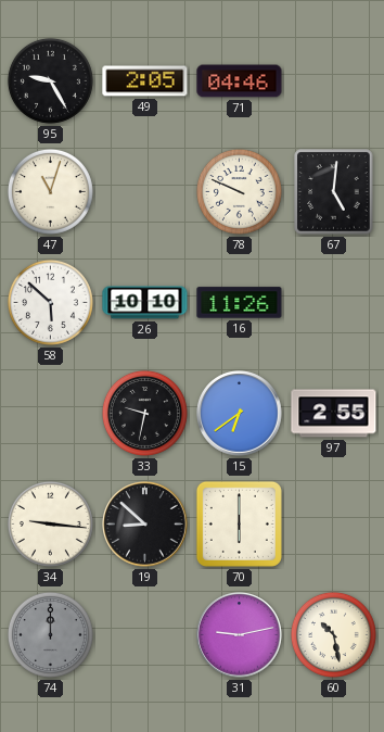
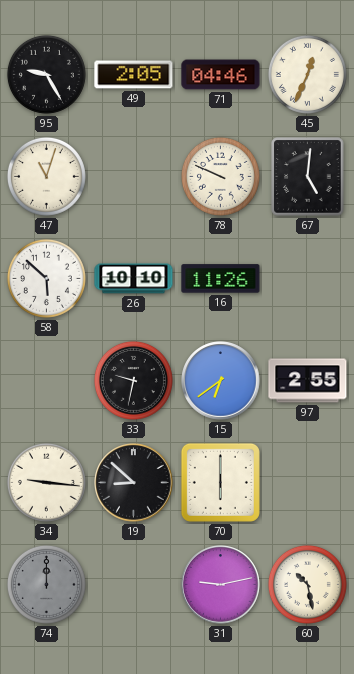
45: none -> 12:34
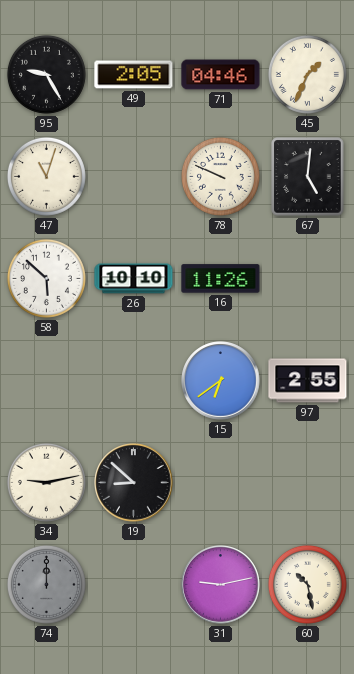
45: 12:34 -> 1:34
33: 9:32 -> none
34: 9:16 -> 9:13
70: 6:00 -> none
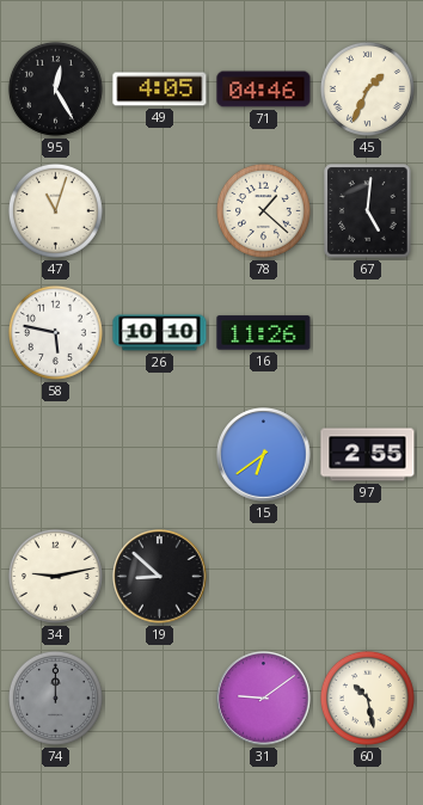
95: 9:25 -> 12:25
49: 2:05 -> 4:05
78: 9:49 -> 1:22
58: 5:52 -> 5:47
31: 9:13 -> 9:09
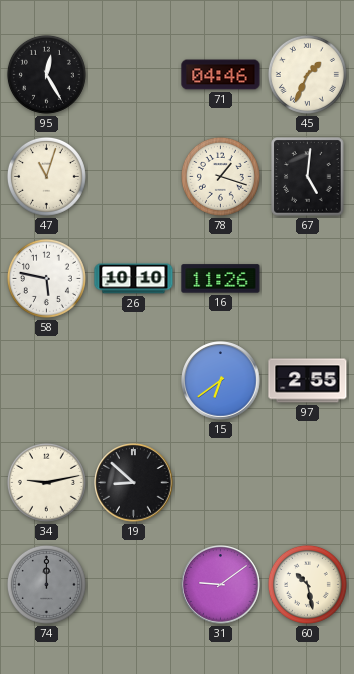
49: 4:05 -> none
78: 1:22 -> 1:18
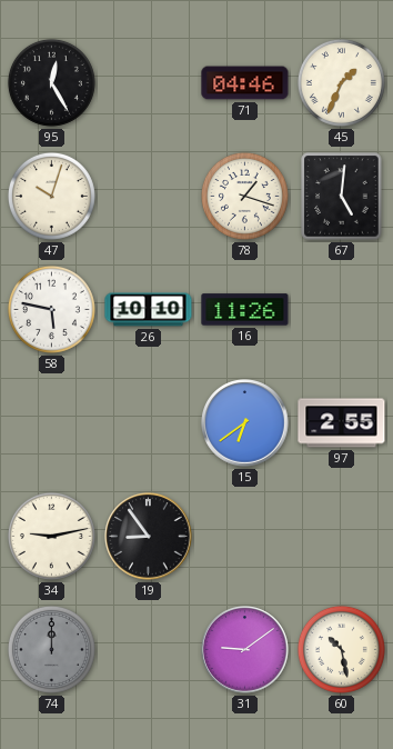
47: 11:03 -> 10:03
19: 8:52 -> 8:54
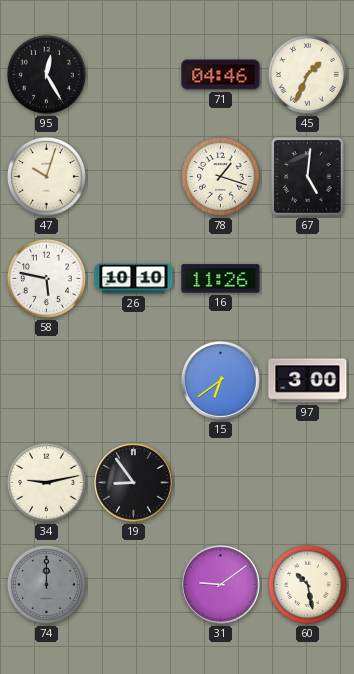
97: 2:55 -> 3:00
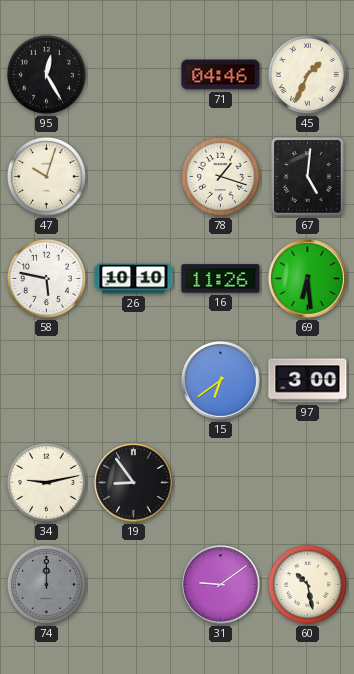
69: none -> 6:29
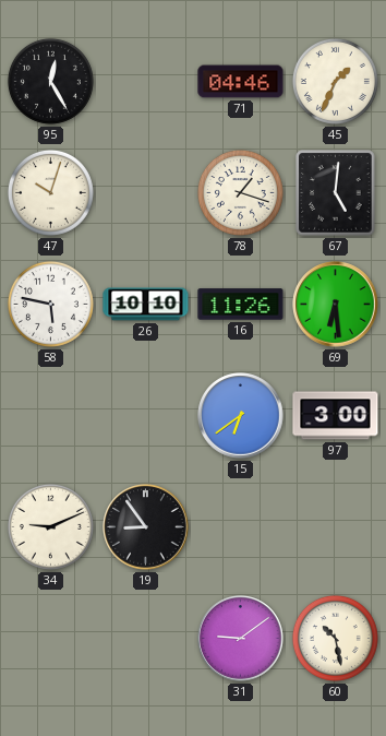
34: 9:13 -> 9:11
74: 12:00 -> none
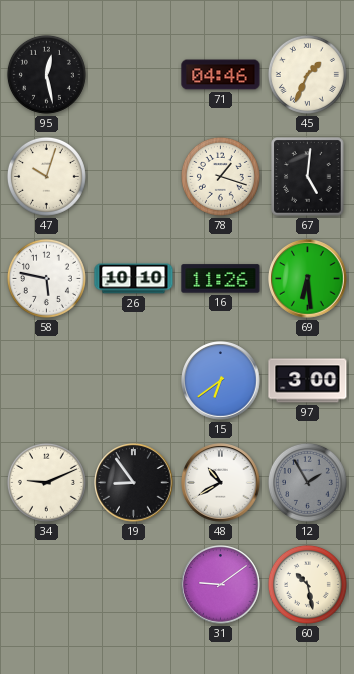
95: 12:25 -> 12:28
48: none -> 10:40
12: none -> 1:55
